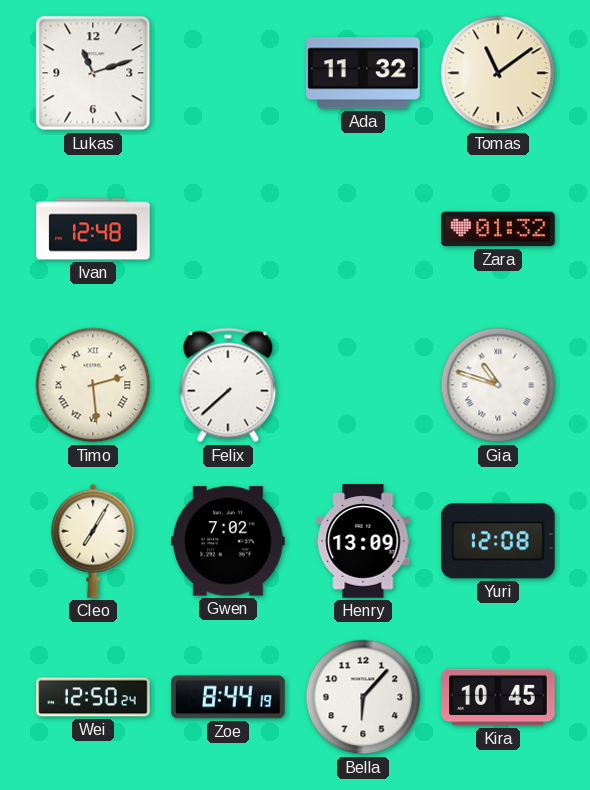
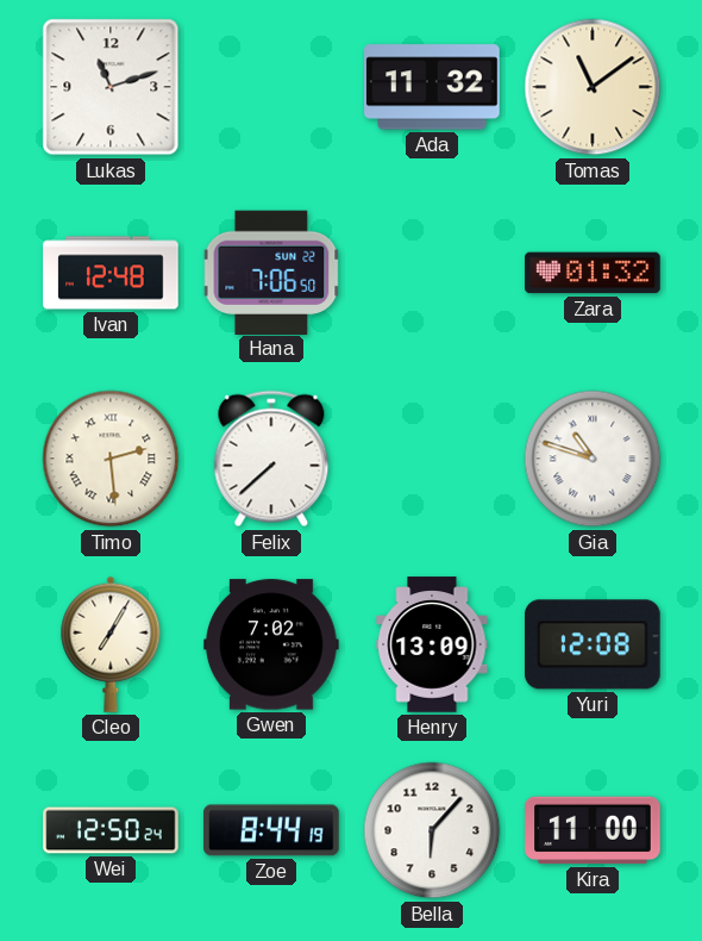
Hana: none -> 7:06
Kira: 10:45 -> 11:00
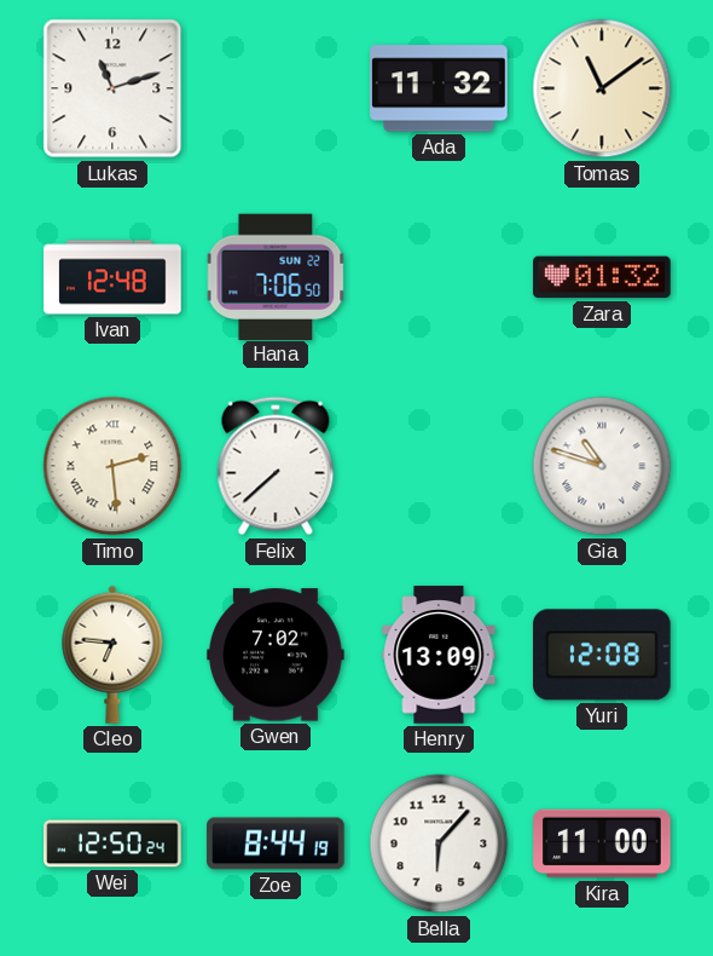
Cleo: 7:05 -> 6:46
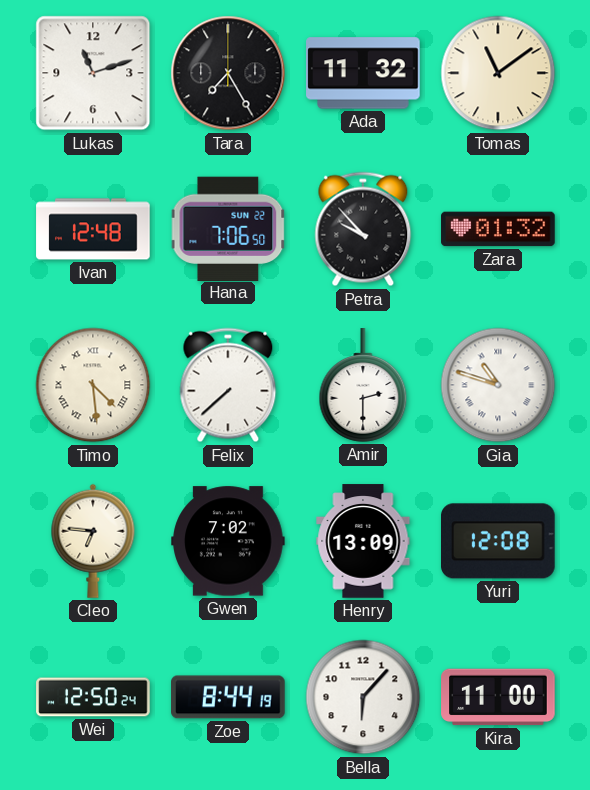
Tara: none -> 7:25
Petra: none -> 9:53
Timo: 2:29 -> 4:29
Amir: none -> 2:30
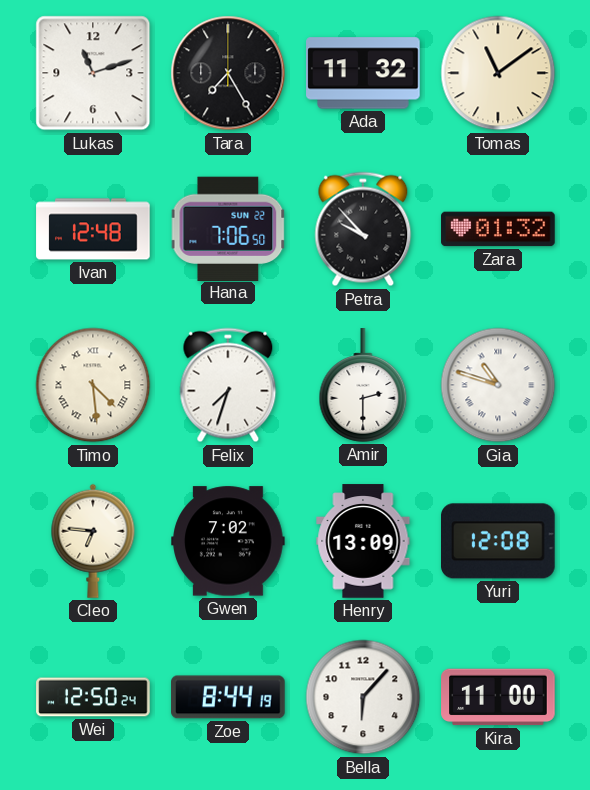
Felix: 7:38 -> 7:33
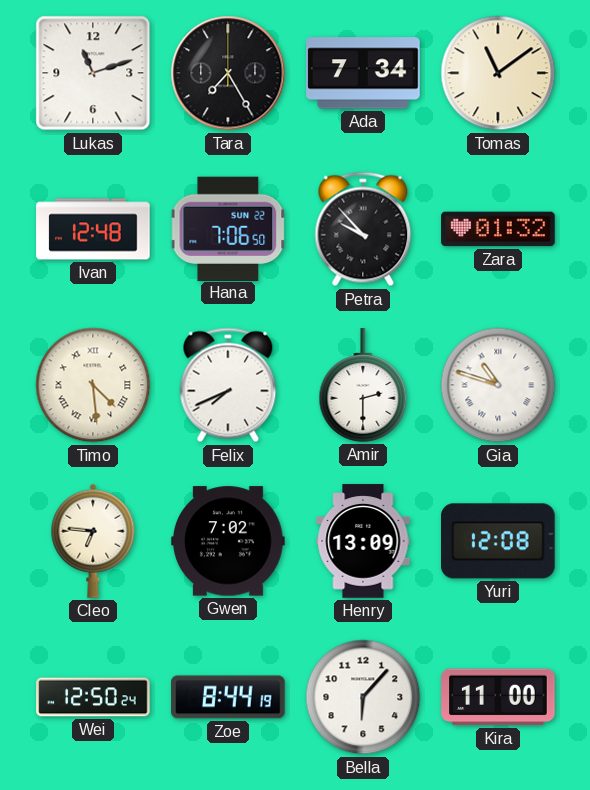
Ada: 11:32 -> 7:34
Felix: 7:33 -> 7:41
